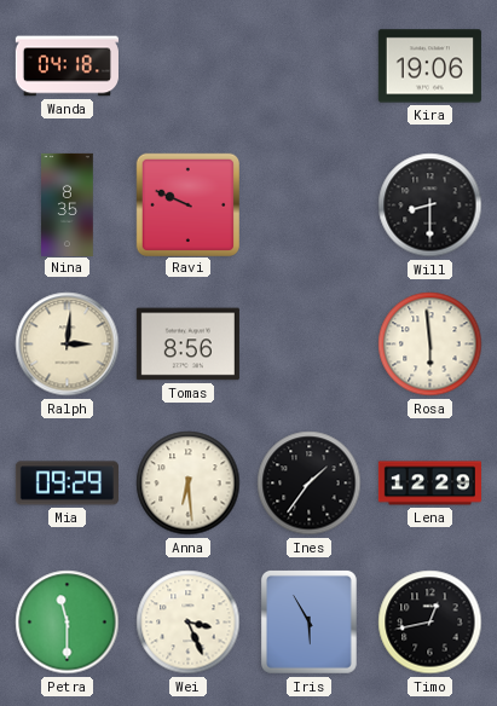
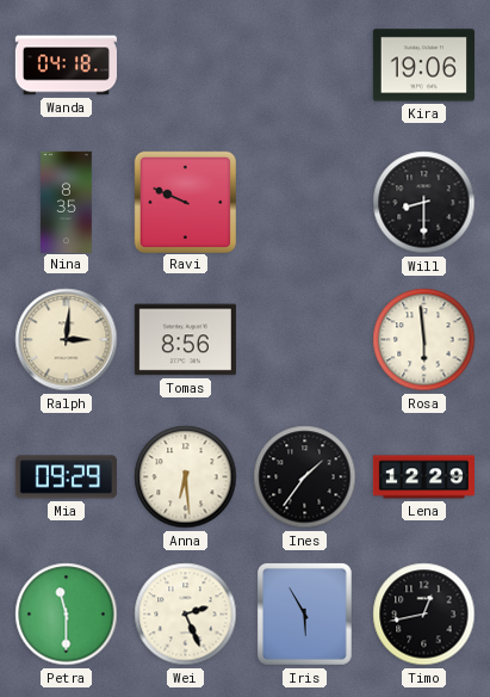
Wei: 3:26 -> 2:26
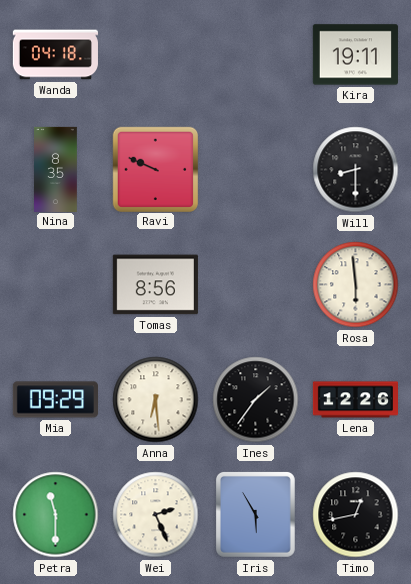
Kira: 19:06 -> 19:11
Ralph: 3:01 -> none
Lena: 12:29 -> 12:26
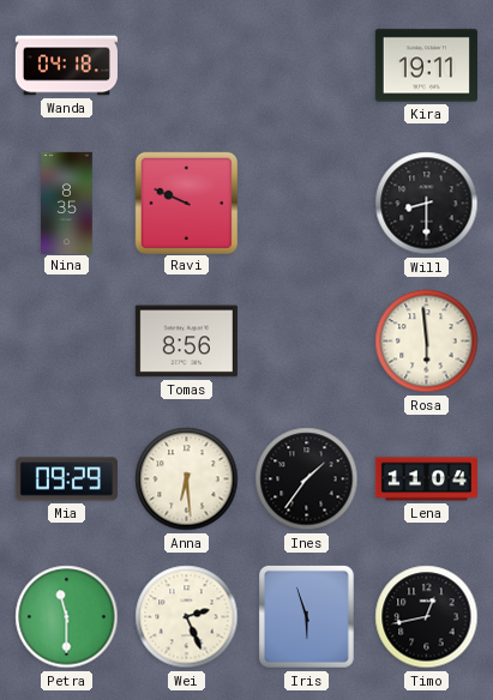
Lena: 12:26 -> 11:04
Iris: 5:55 -> 5:57
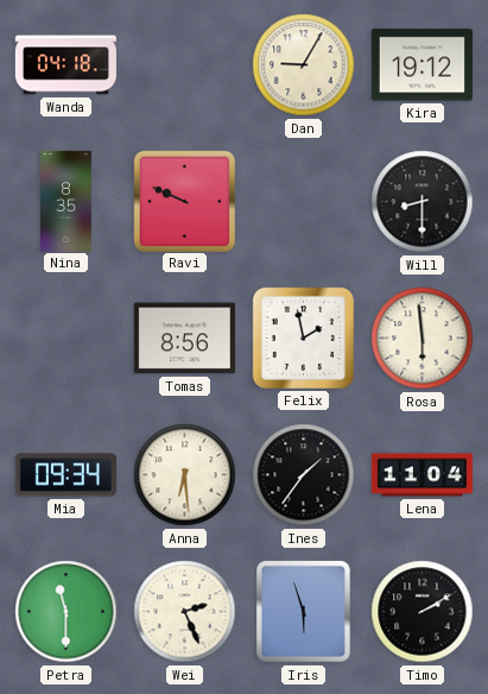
Dan: none -> 9:05
Kira: 19:11 -> 19:12
Felix: none -> 1:58
Mia: 09:29 -> 09:34
Timo: 12:43 -> 2:10
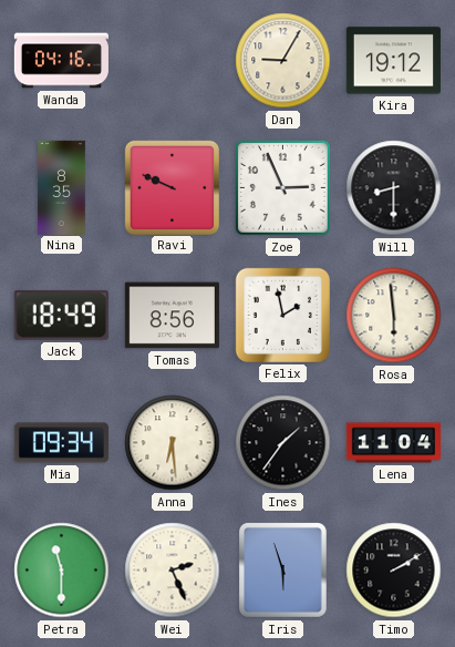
Wanda: 04:18 -> 04:16
Zoe: none -> 2:56
Jack: none -> 18:49
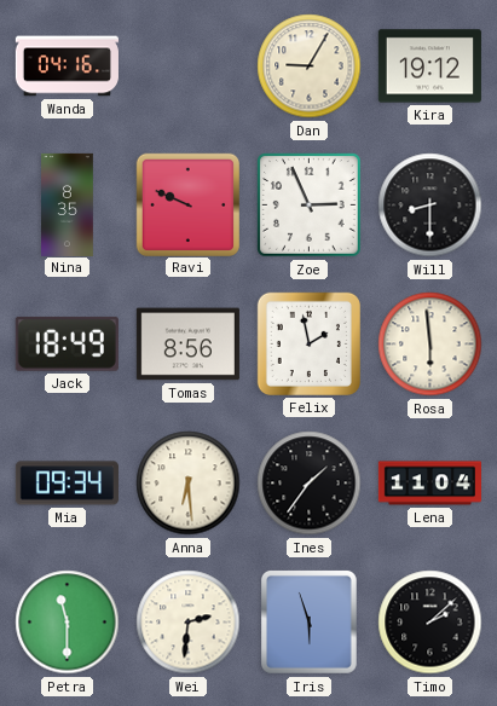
Wei: 2:26 -> 2:31
Timo: 2:10 -> 2:08
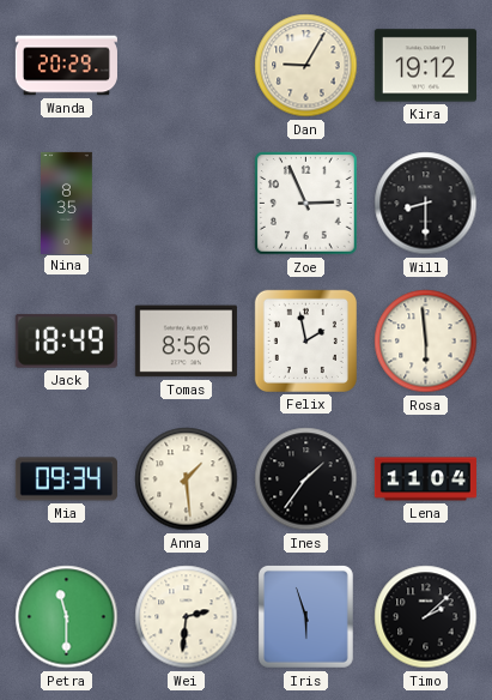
Wanda: 04:16 -> 20:29
Ravi: 9:49 -> none
Anna: 6:29 -> 1:29
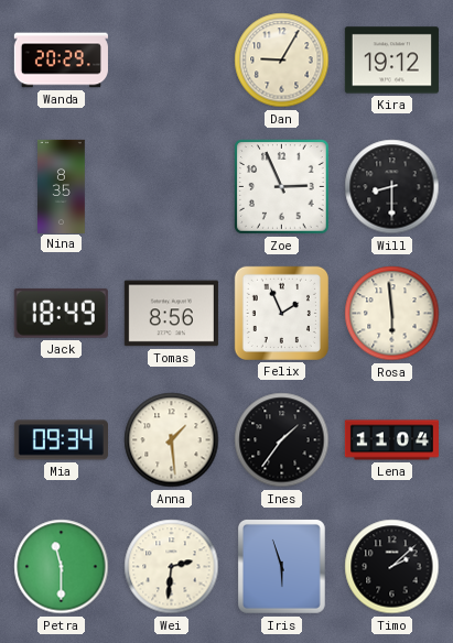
Felix: 1:58 -> 1:56
